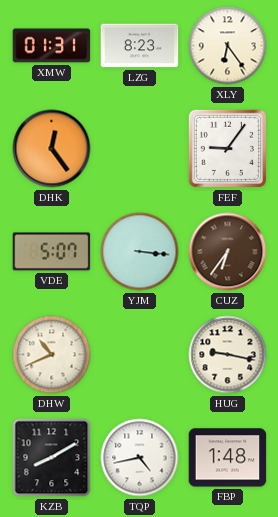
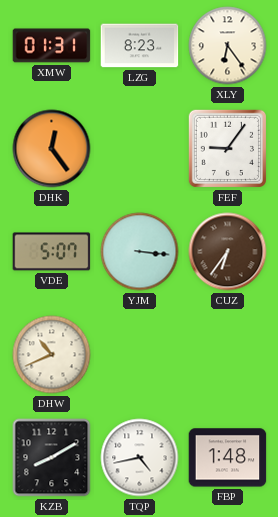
HUG: 9:17 -> none
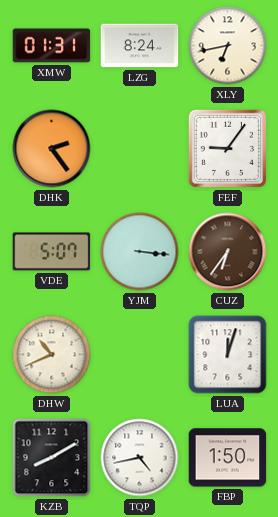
LZG: 8:23 -> 8:24
XLY: 6:24 -> 6:43
DHK: 12:24 -> 2:24
LUA: none -> 12:03
FBP: 1:48 -> 1:50
